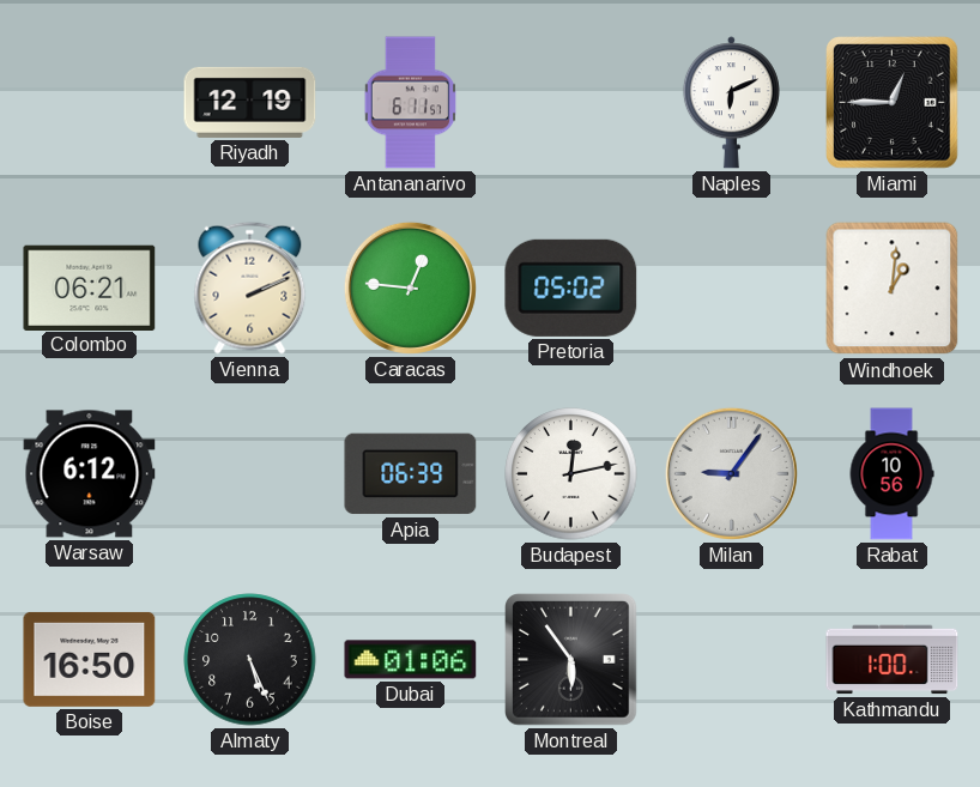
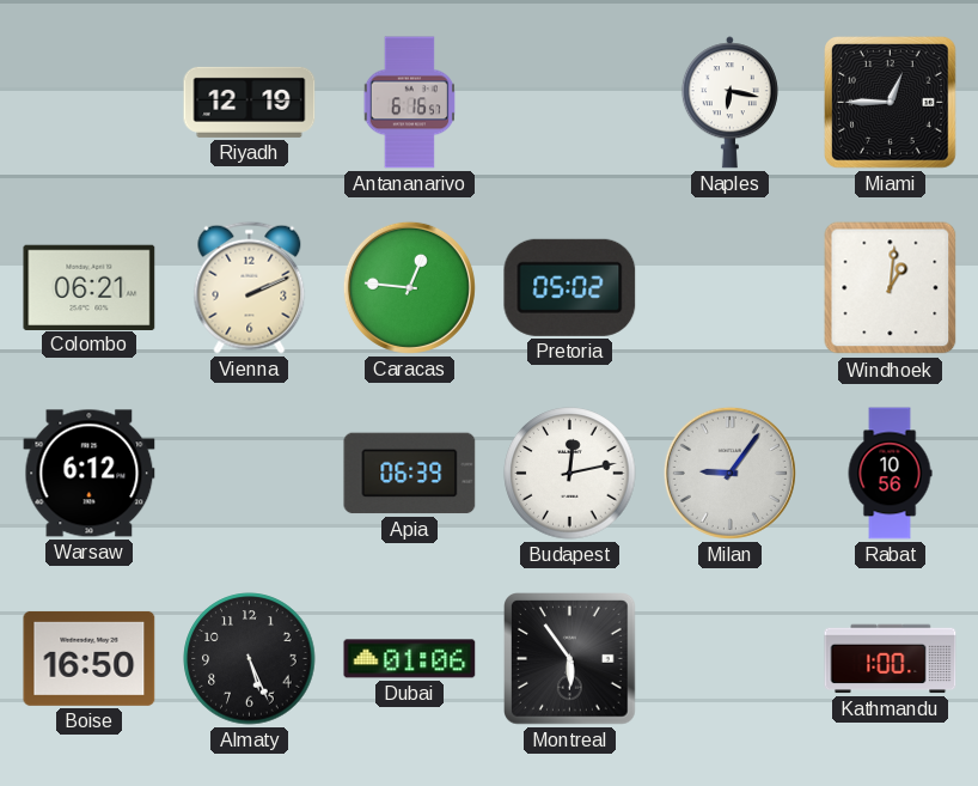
Antananarivo: 6:11 -> 6:16
Naples: 6:11 -> 6:17
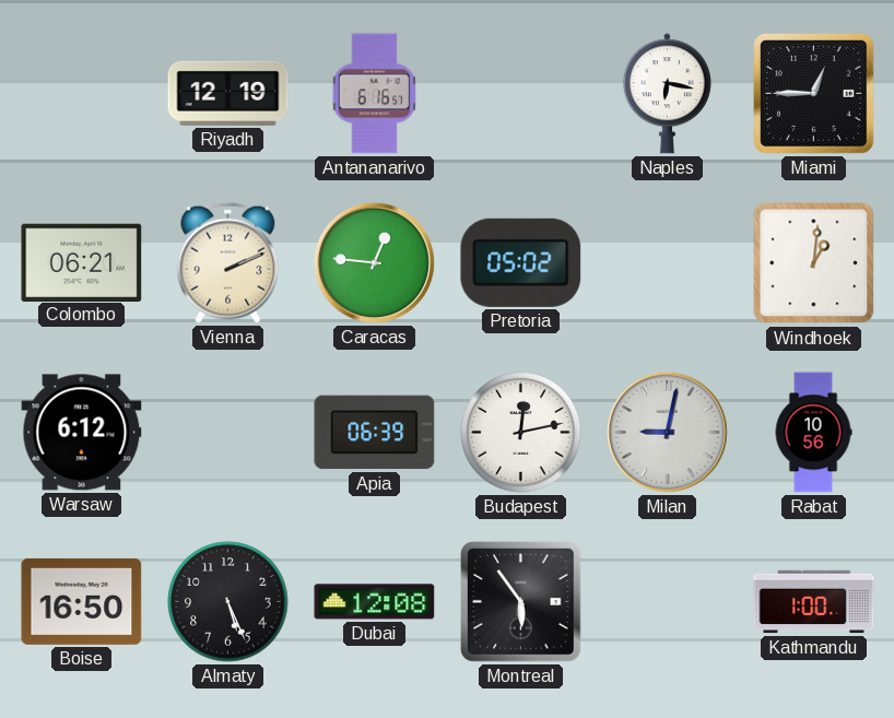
Milan: 9:06 -> 9:02
Dubai: 01:06 -> 12:08
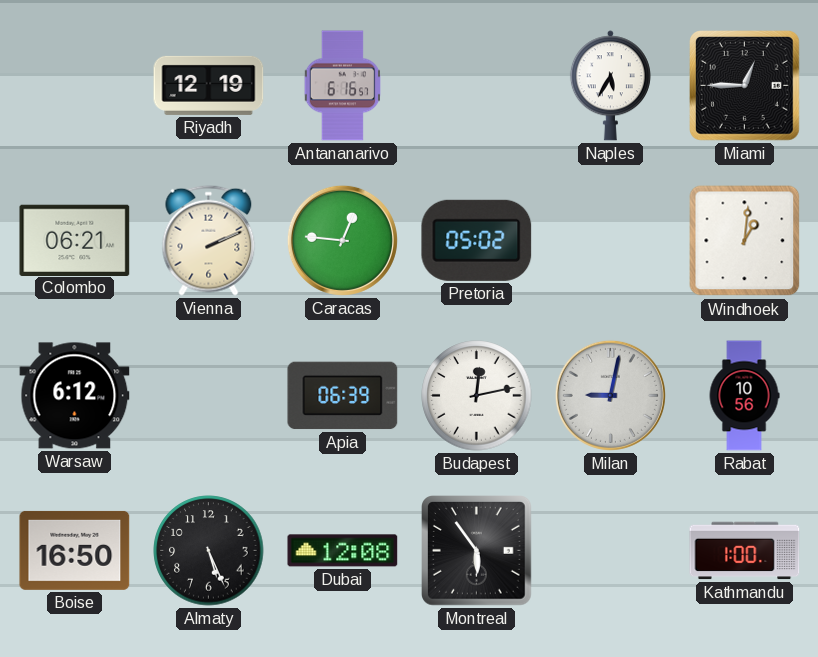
Naples: 6:17 -> 5:35
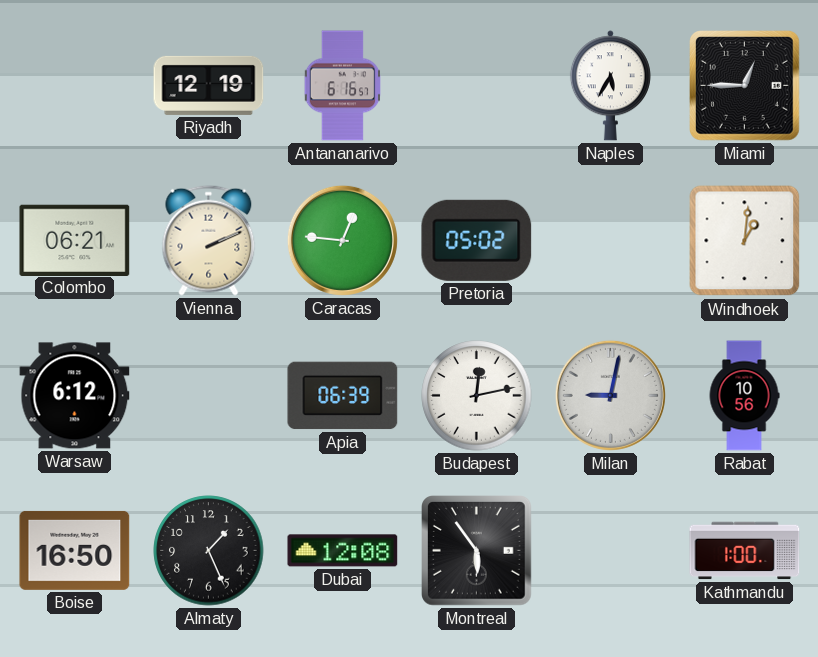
Almaty: 5:26 -> 1:26
